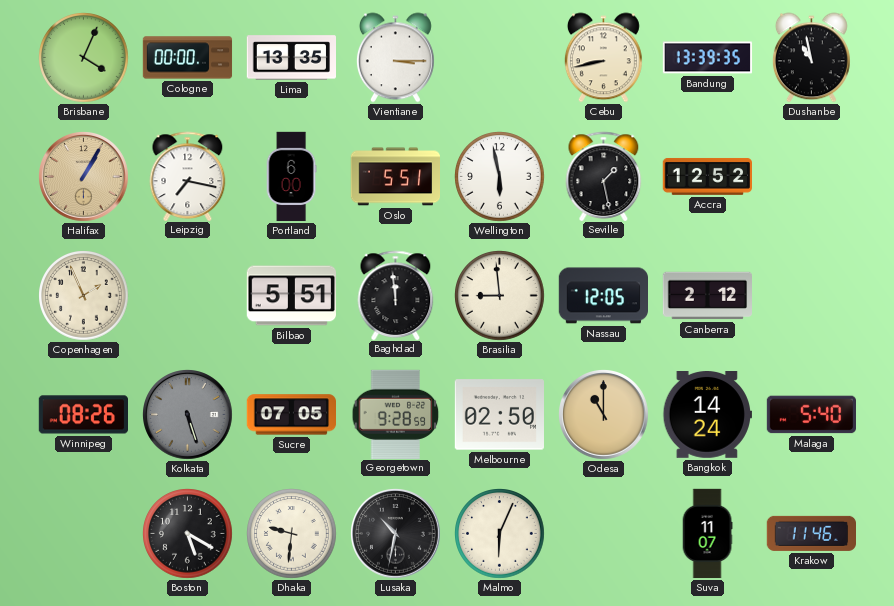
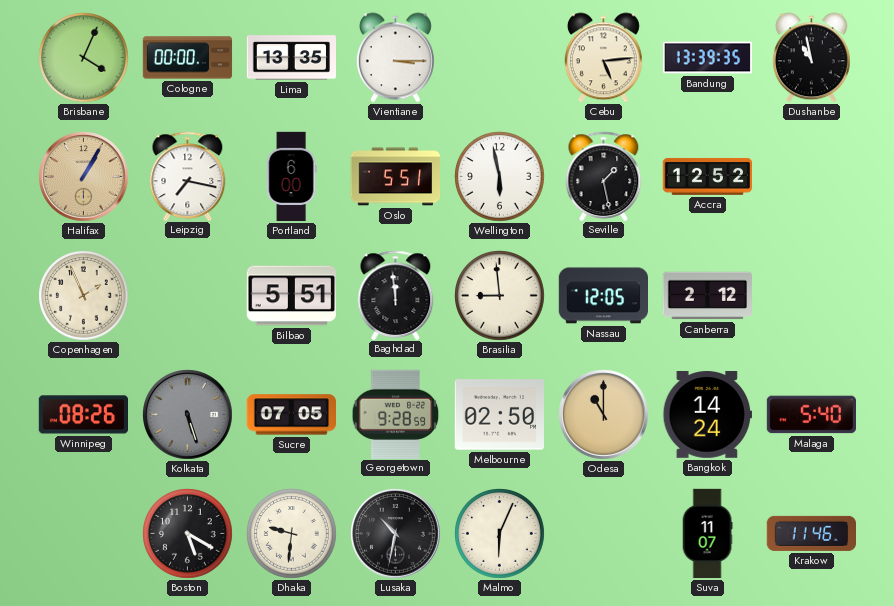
Cebu: 8:43 -> 5:14
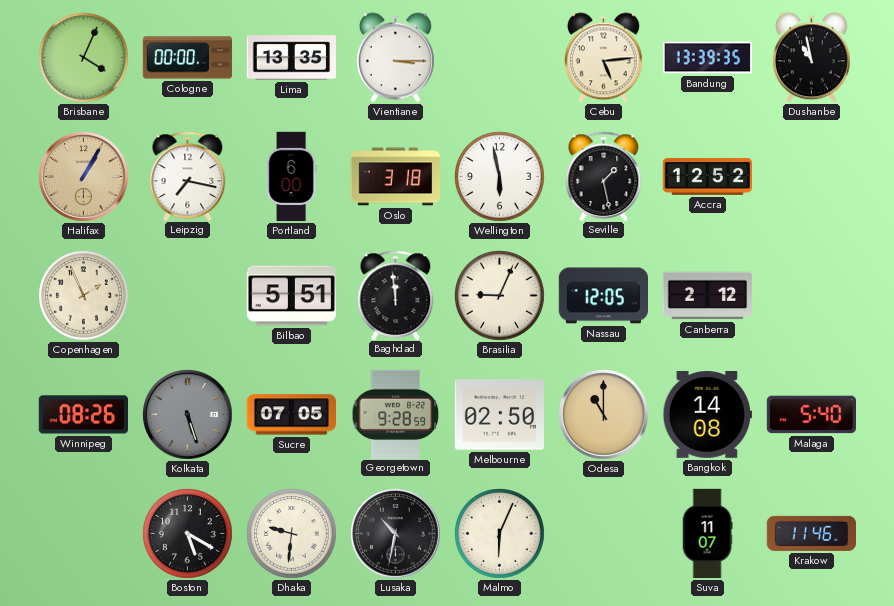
Oslo: 5:51 -> 3:18
Brasilia: 8:59 -> 9:04
Bangkok: 14:24 -> 14:08
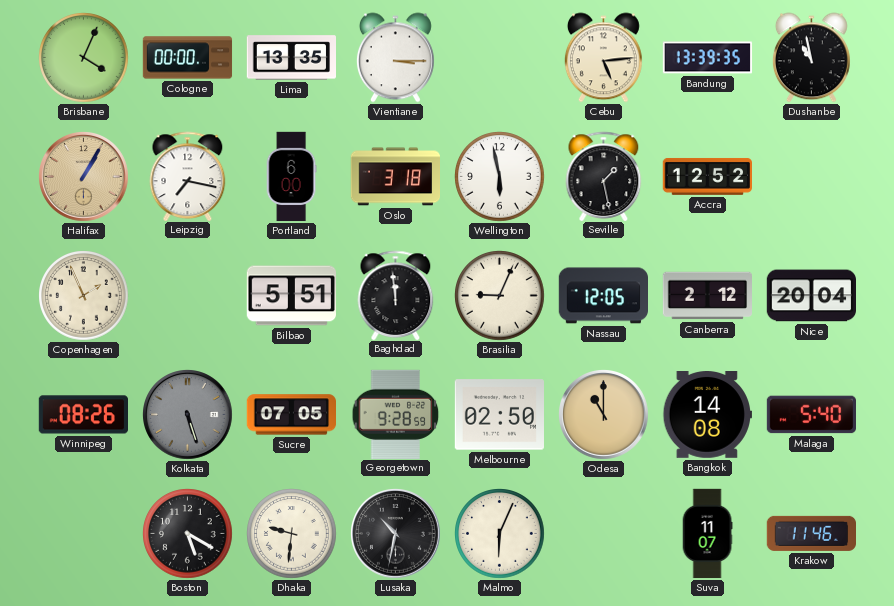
Nice: none -> 20:04
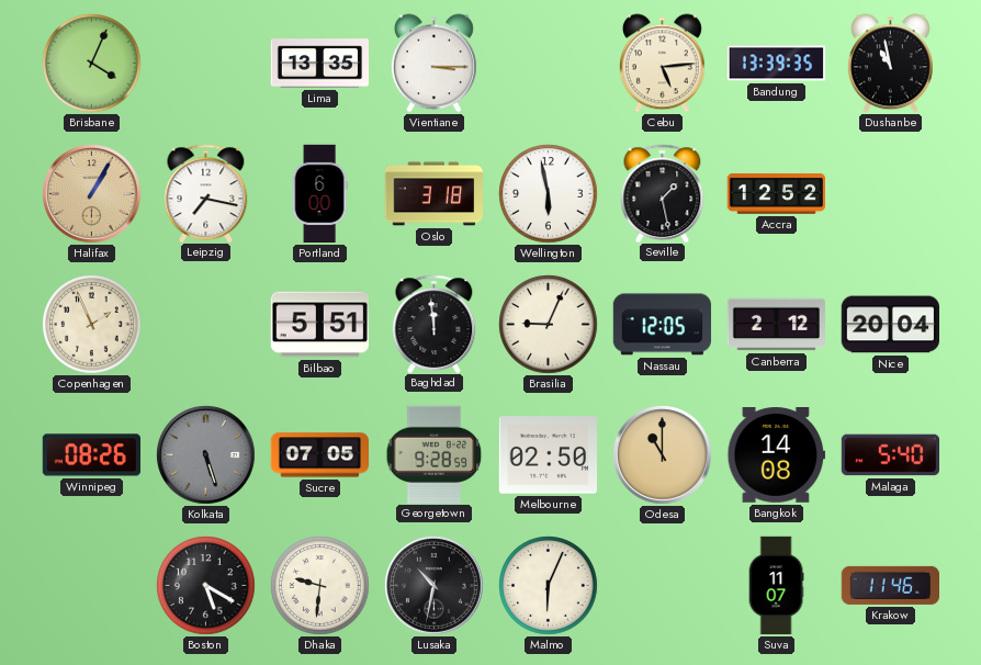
Cologne: 00:00 -> none
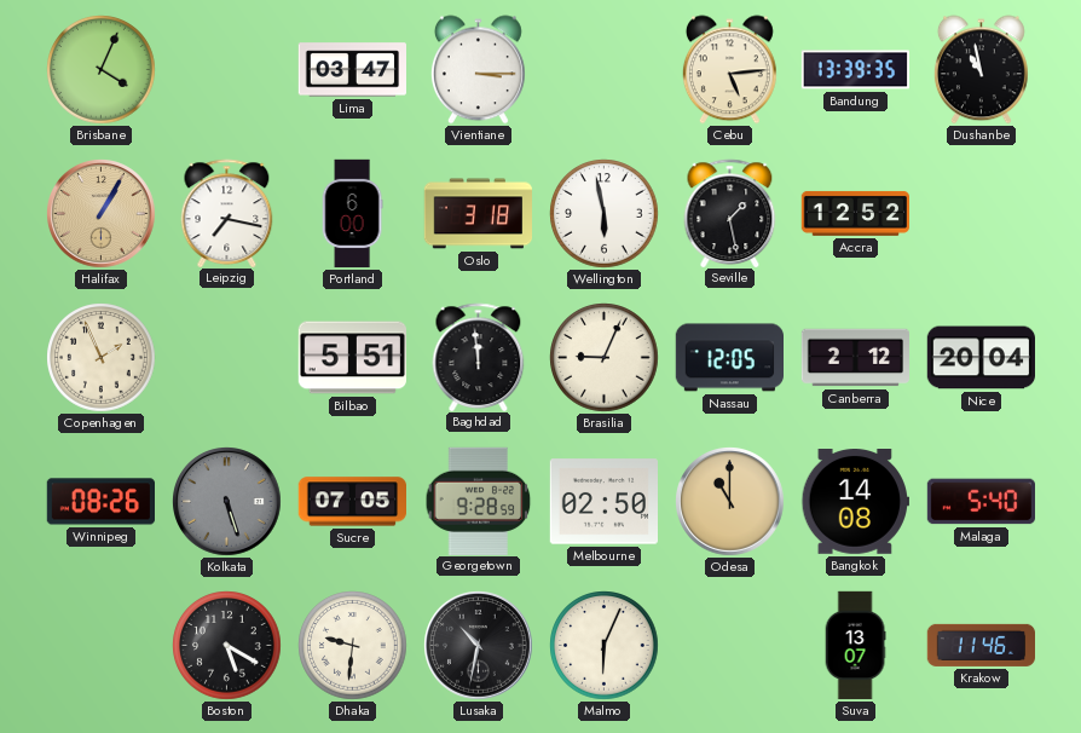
Lima: 13:35 -> 03:47
Suva: 11:07 -> 13:07
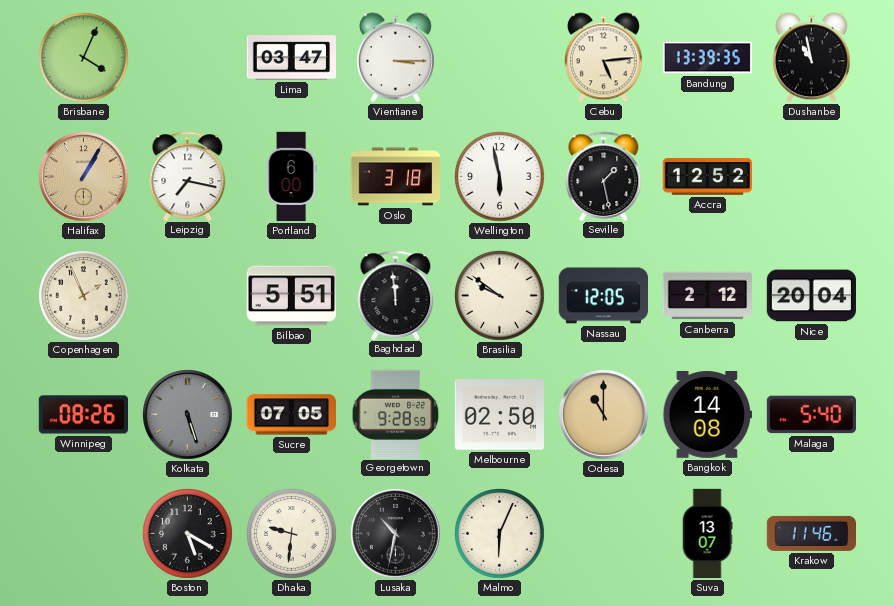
Brasilia: 9:04 -> 9:51
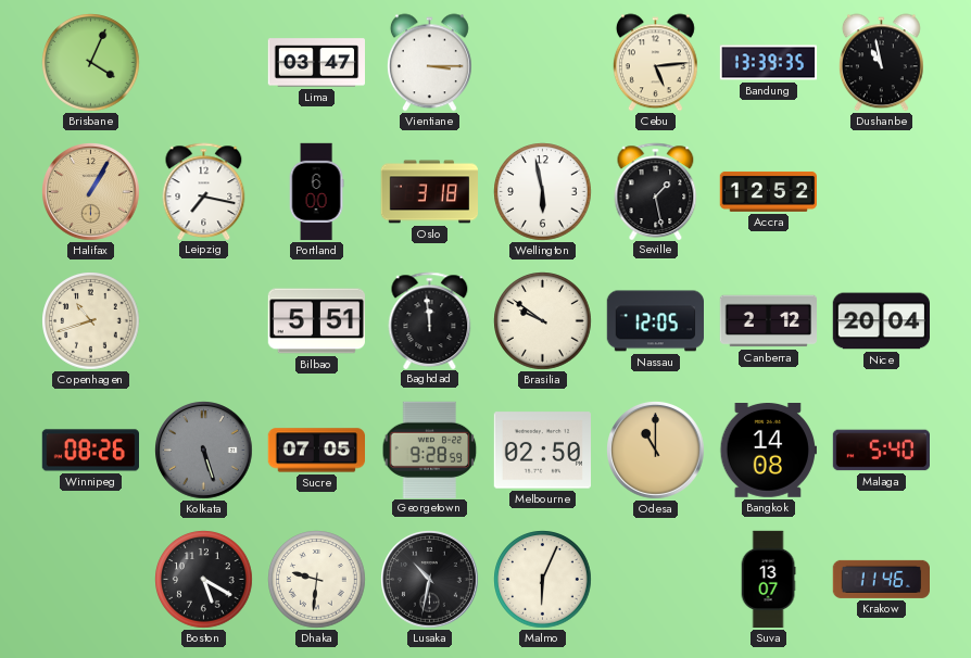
Copenhagen: 1:56 -> 10:42
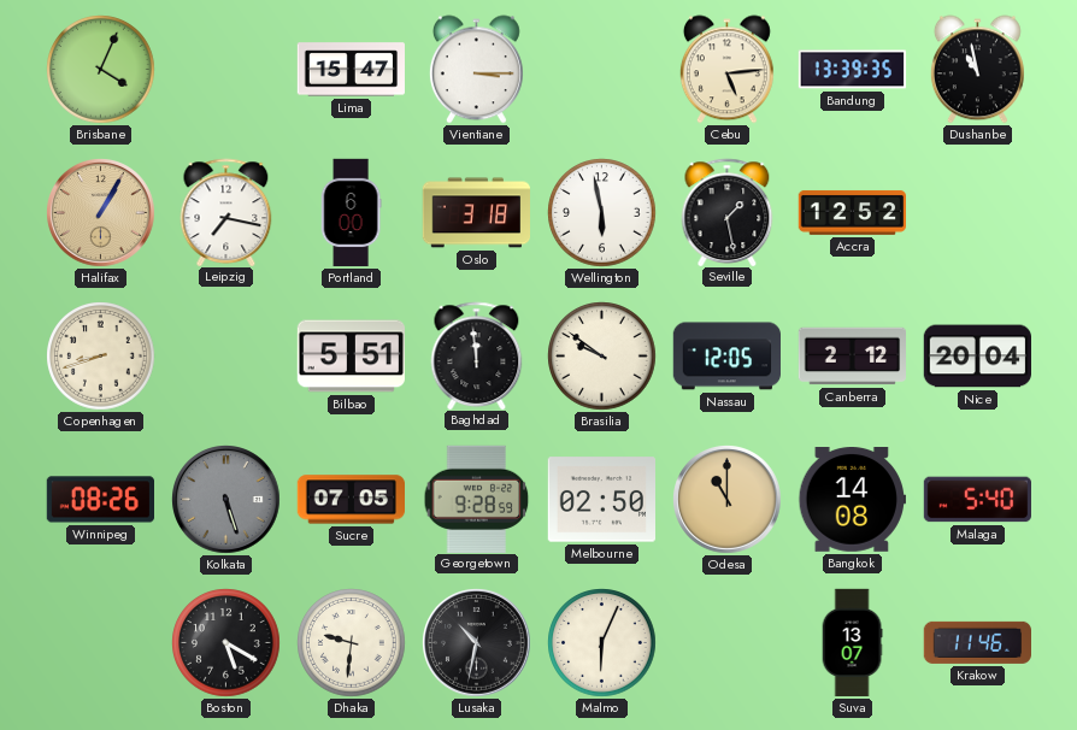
Lima: 03:47 -> 15:47
Copenhagen: 10:42 -> 8:42
